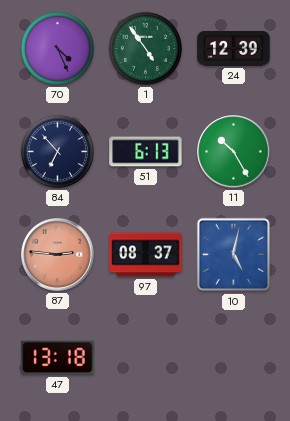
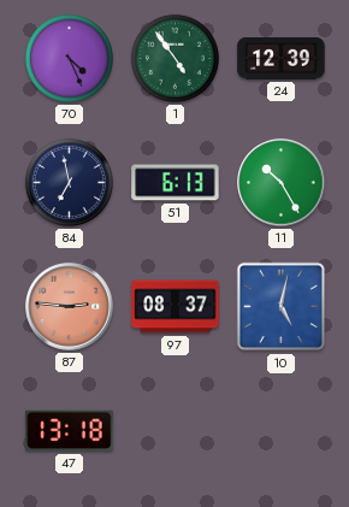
84: 6:53 -> 6:58
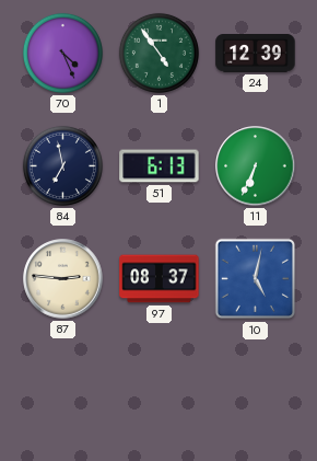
11: 10:25 -> 6:34
87 dial: salmon -> cream
47: 13:18 -> none
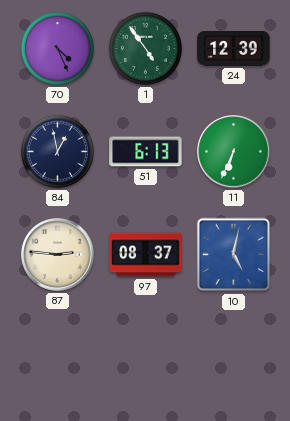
84: 6:58 -> 12:58
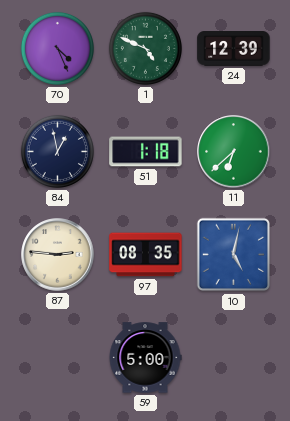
1: 4:54 -> 4:49
51: 6:13 -> 1:18
11: 6:34 -> 6:38
97: 08:37 -> 08:35
59: none -> 5:00
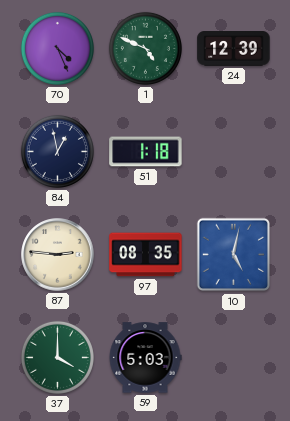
11: 6:38 -> none
37: none -> 4:00
59: 5:00 -> 5:03
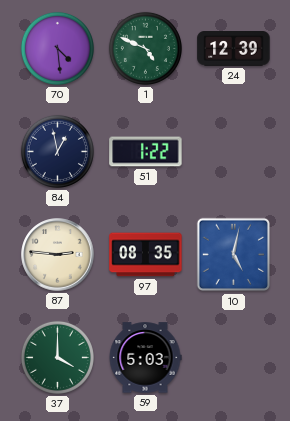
70: 4:26 -> 4:29
51: 1:18 -> 1:22
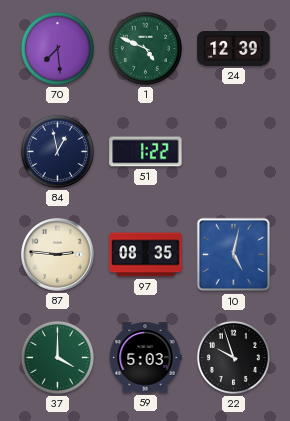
70: 4:29 -> 7:29
22: none -> 9:57
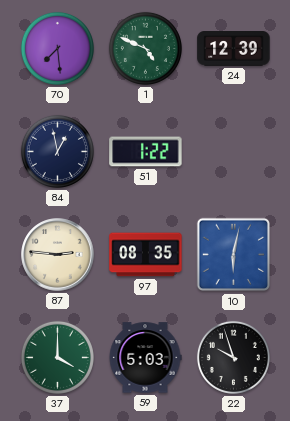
10: 5:02 -> 6:02
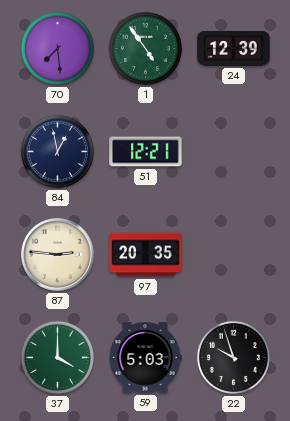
1: 4:49 -> 4:54
51: 1:22 -> 12:21
97: 08:35 -> 20:35
10: 6:02 -> none
